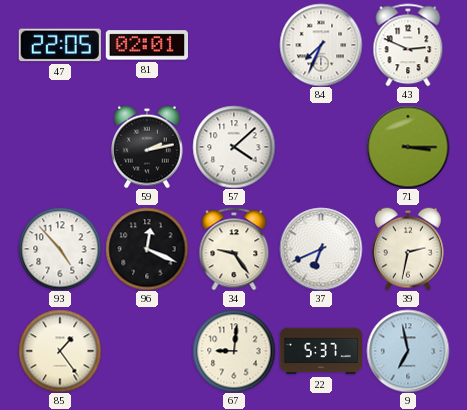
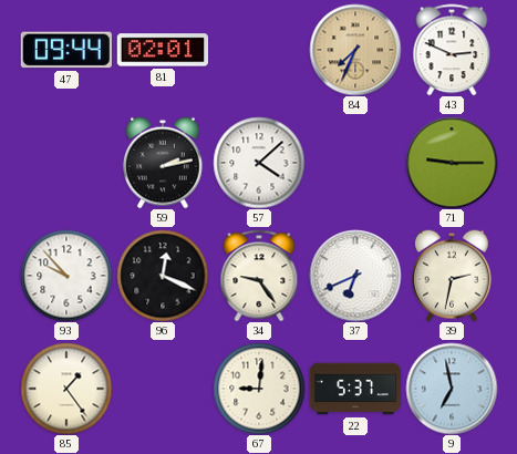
47: 22:05 -> 09:44
84 dial: white -> champagne
71: 3:15 -> 9:15
93: 4:53 -> 9:53
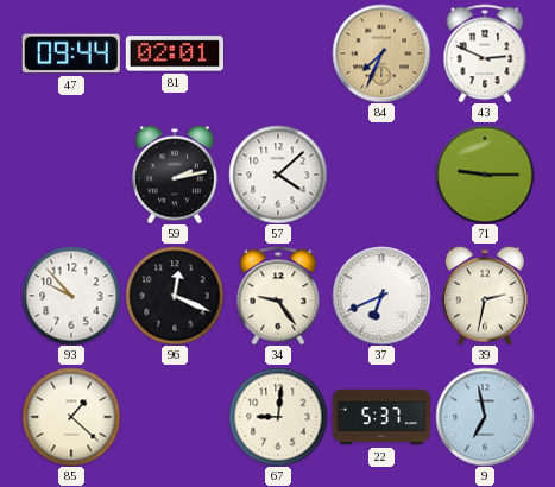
85: 1:24 -> 1:22
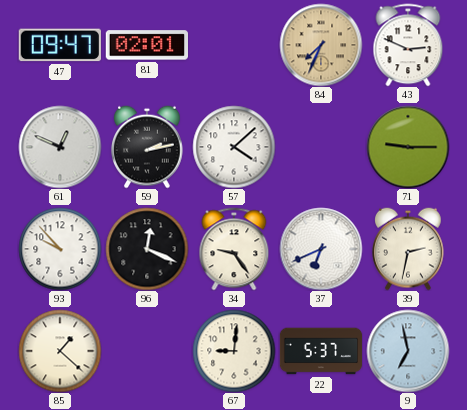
47: 09:44 -> 09:47
61: none -> 12:49
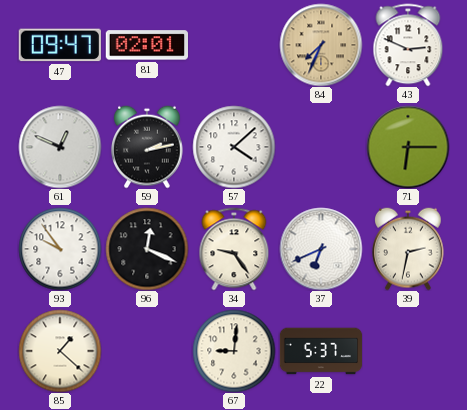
71: 9:15 -> 6:15
93: 9:53 -> 9:54
9: 6:58 -> none
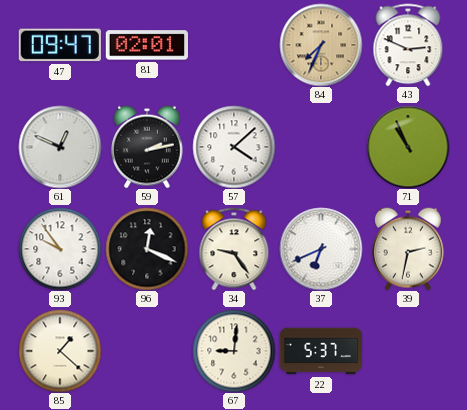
71: 6:15 -> 10:56
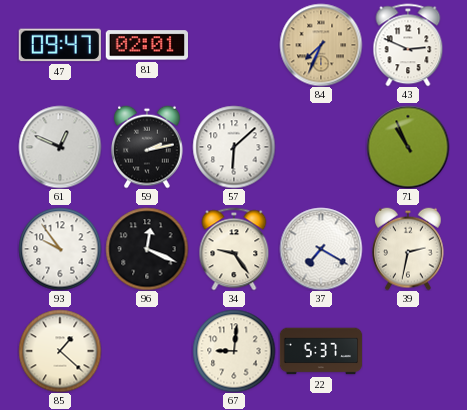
57: 4:08 -> 6:08
37: 6:41 -> 7:20
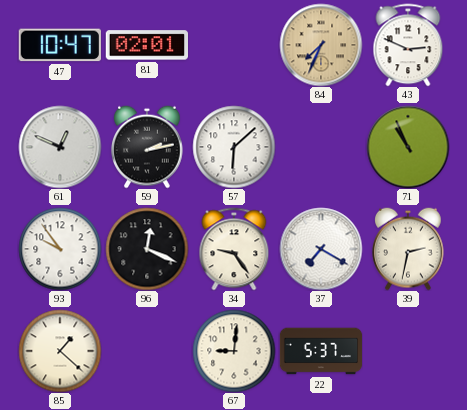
47: 09:47 -> 10:47
